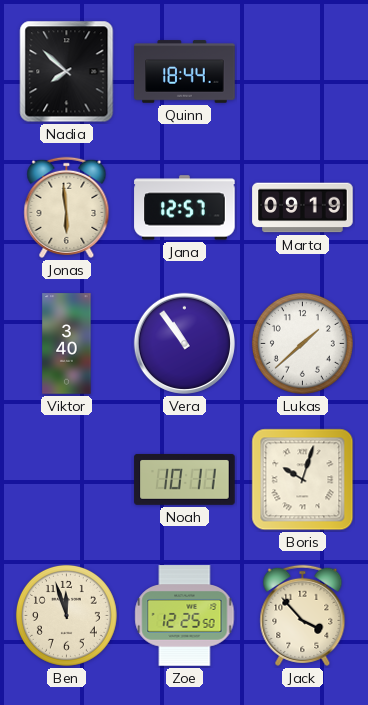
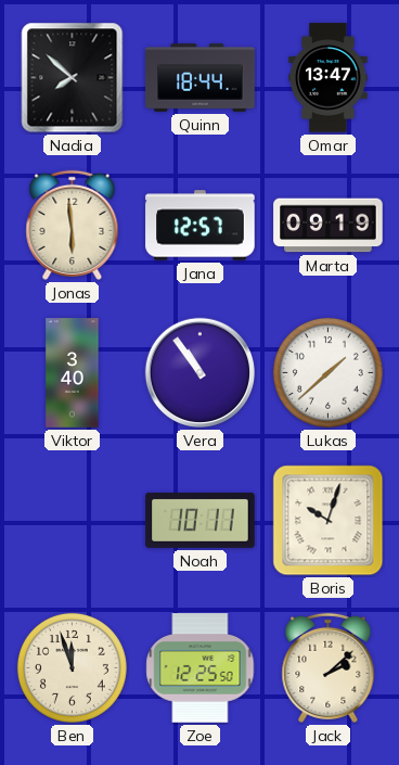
Omar: none -> 13:47
Jack: 3:53 -> 2:08
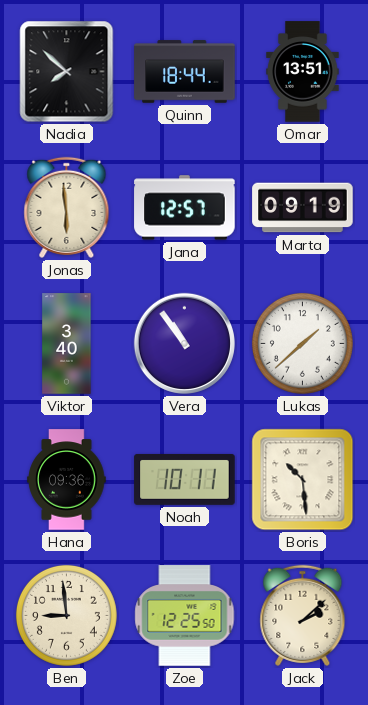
Omar: 13:47 -> 13:51
Hana: none -> 09:36
Boris: 10:03 -> 10:29
Ben: 11:57 -> 8:59
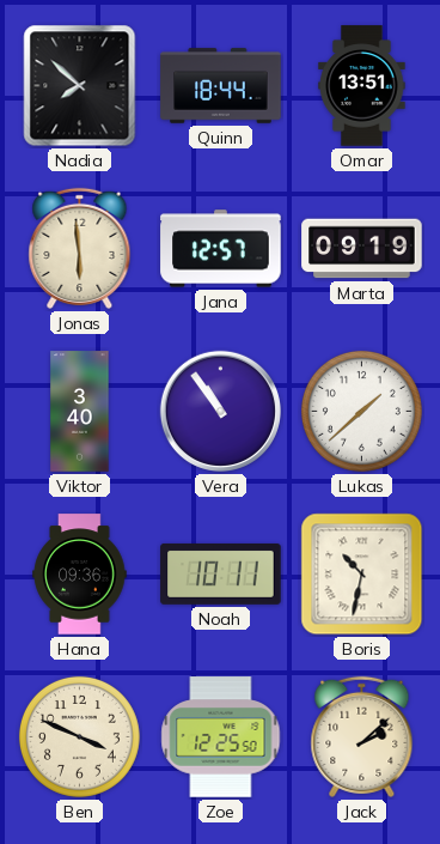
Boris: 10:29 -> 10:32
Ben: 8:59 -> 3:49
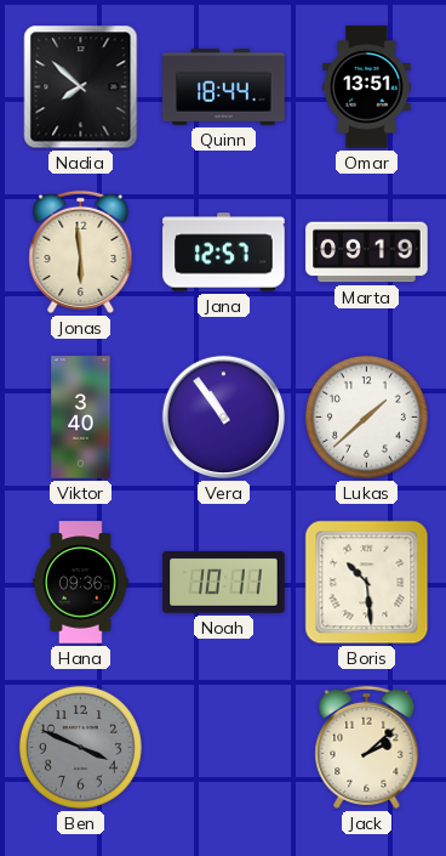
Boris: 10:32 -> 10:29
Ben dial: cream -> grey
Zoe: 12:25 -> none
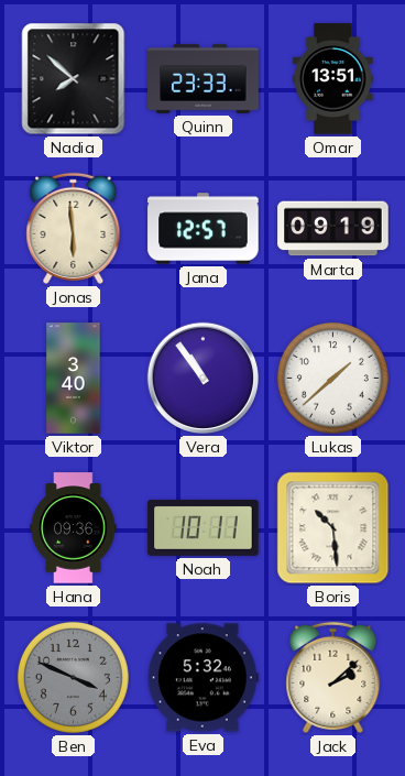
Quinn: 18:44 -> 23:33
Eva: none -> 5:32
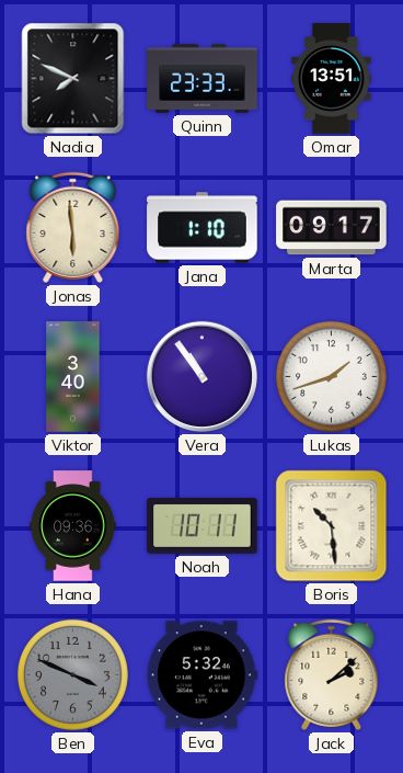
Nadia: 7:52 -> 7:49
Jana: 12:57 -> 1:10
Marta: 09:19 -> 09:17
Lukas: 1:38 -> 1:42
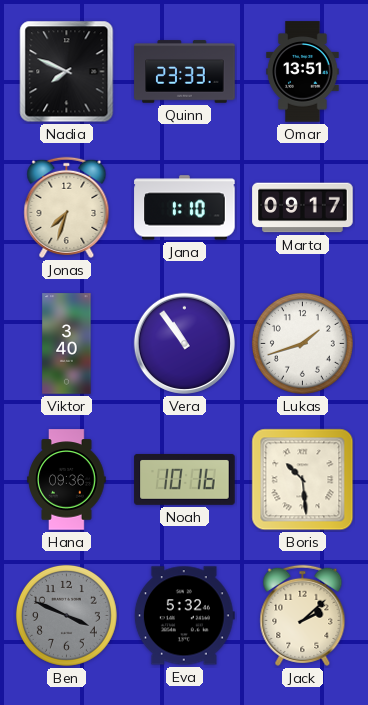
Jonas: 5:59 -> 7:33
Noah: 10:11 -> 10:16
